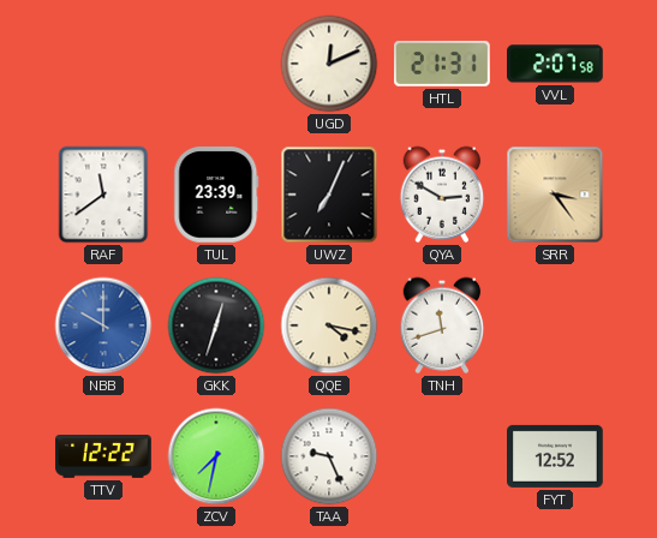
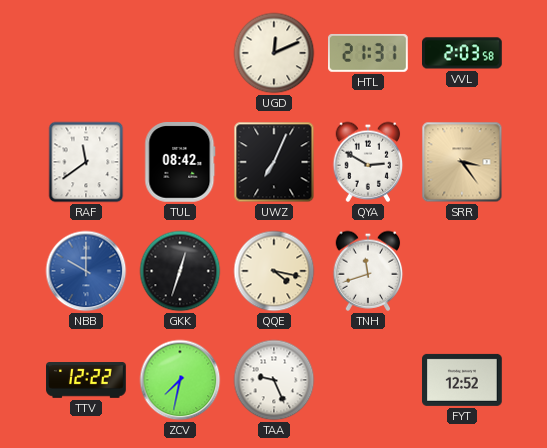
VVL: 2:07 -> 2:03
TUL: 23:39 -> 08:42
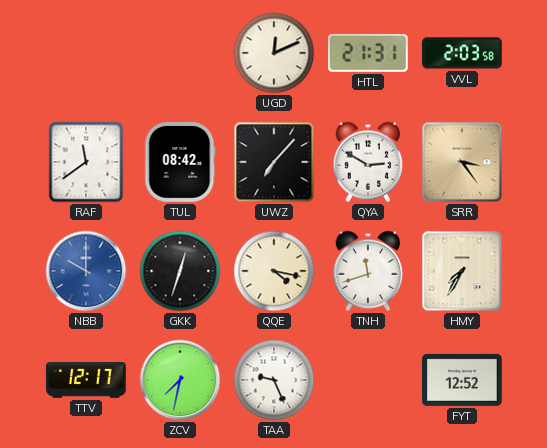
UWZ: 7:04 -> 7:07
HMY: none -> 7:35
TTV: 12:22 -> 12:17
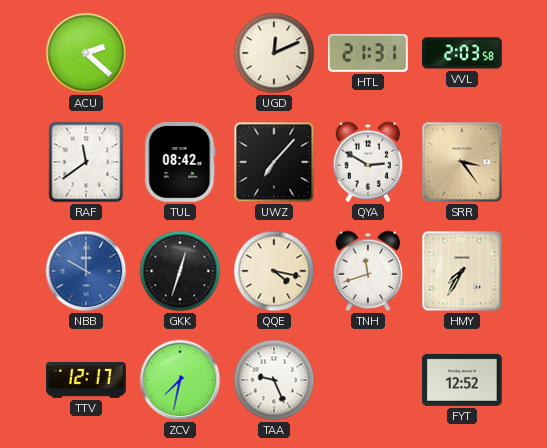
ACU: none -> 2:22
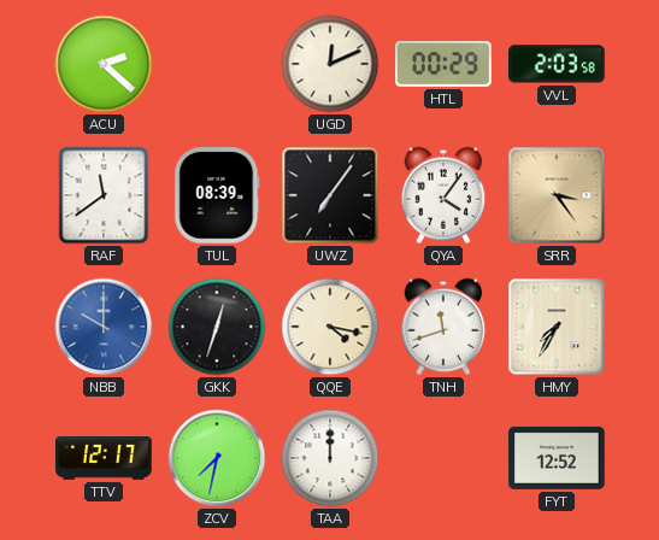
HTL: 21:31 -> 00:29
TUL: 08:42 -> 08:39
UWZ: 7:07 -> 7:06
QYA: 2:50 -> 4:06
TAA: 9:26 -> 12:00
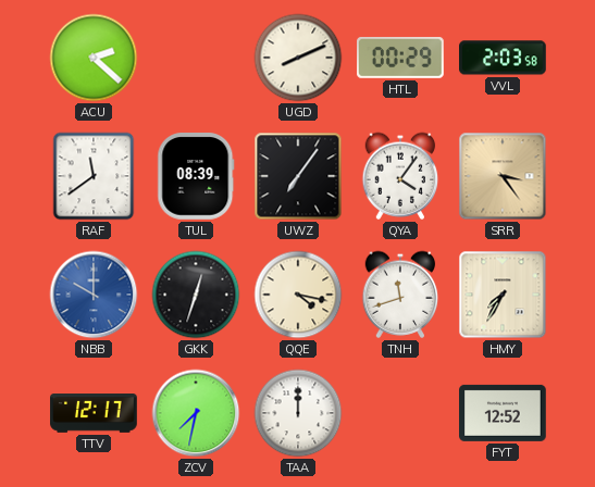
UGD: 12:11 -> 8:11
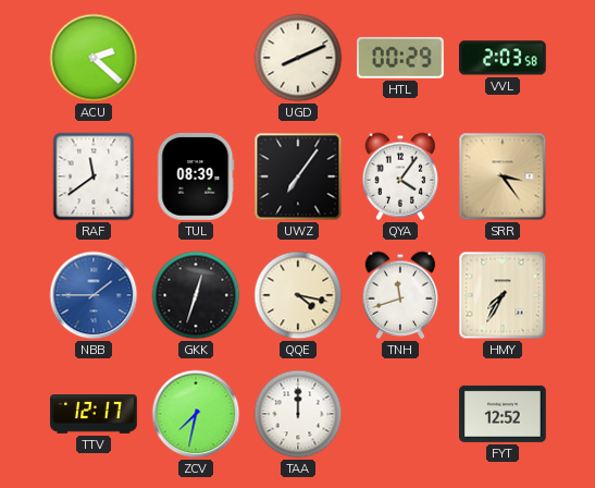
NBB: 10:00 -> 1:45
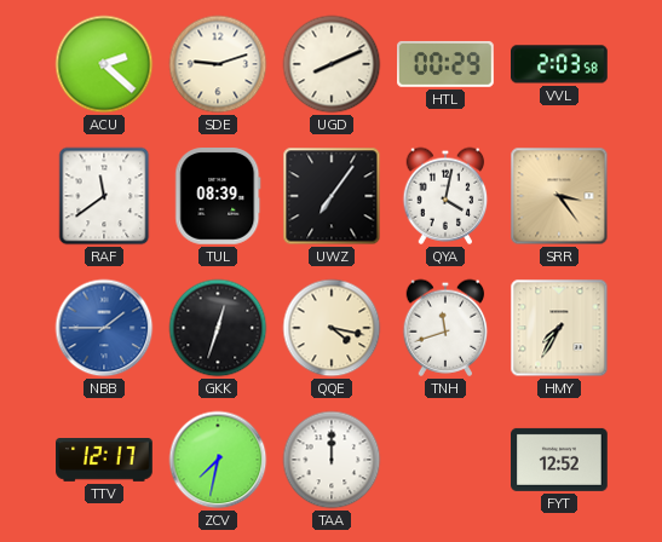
SDE: none -> 9:12
QYA: 4:06 -> 4:02
